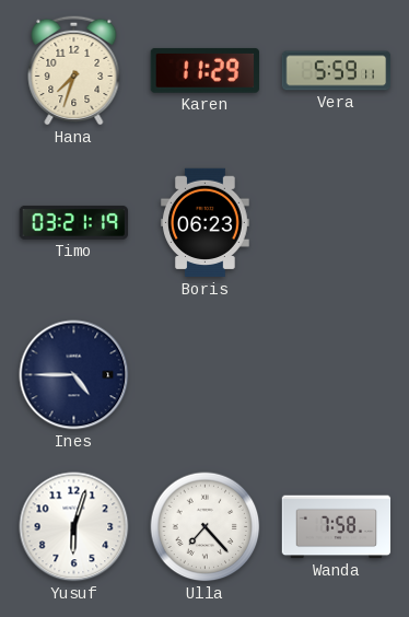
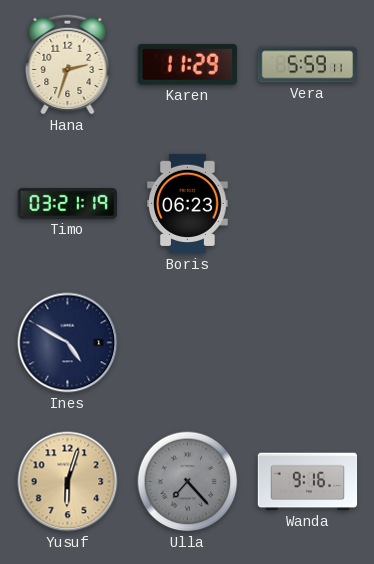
Hana: 7:33 -> 2:33
Ines: 4:45 -> 4:50
Yusuf dial: white -> champagne
Ulla dial: white -> grey
Wanda: 7:58 -> 9:16
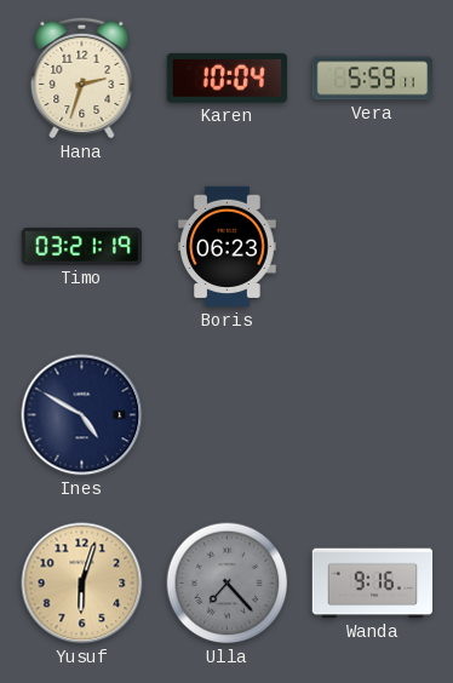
Karen: 11:29 -> 10:04
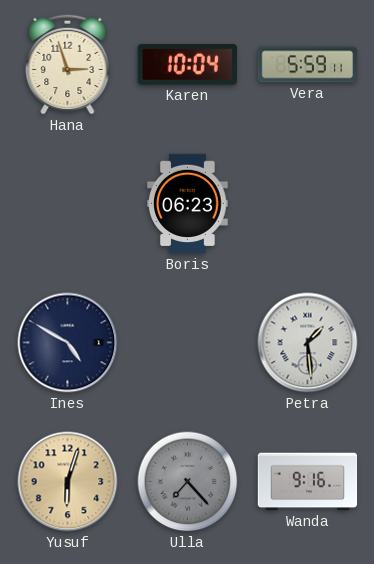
Hana: 2:33 -> 2:57
Timo: 03:21 -> none
Petra: none -> 1:29
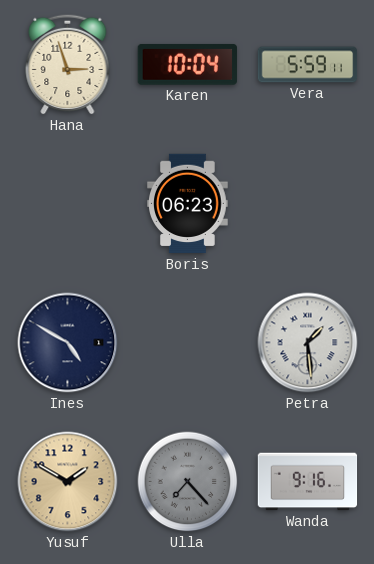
Yusuf: 6:03 -> 1:50
